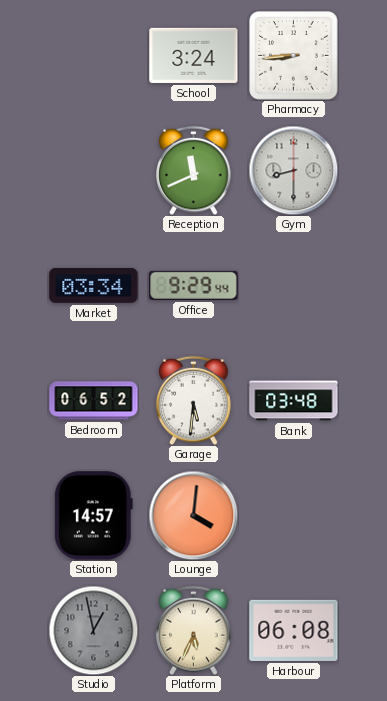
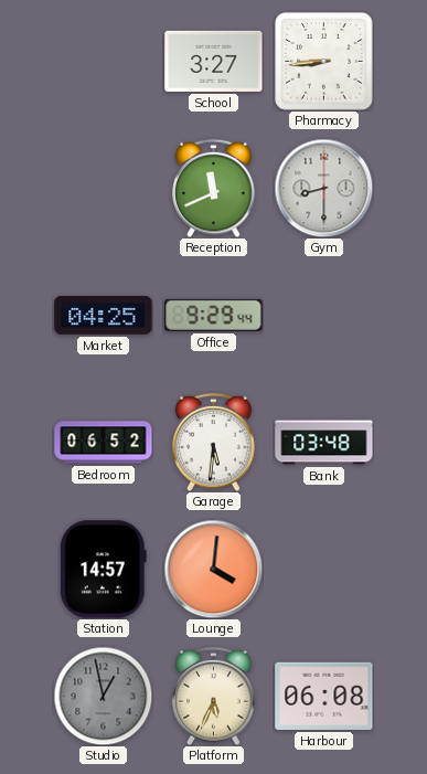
School: 3:24 -> 3:27
Market: 03:34 -> 04:25
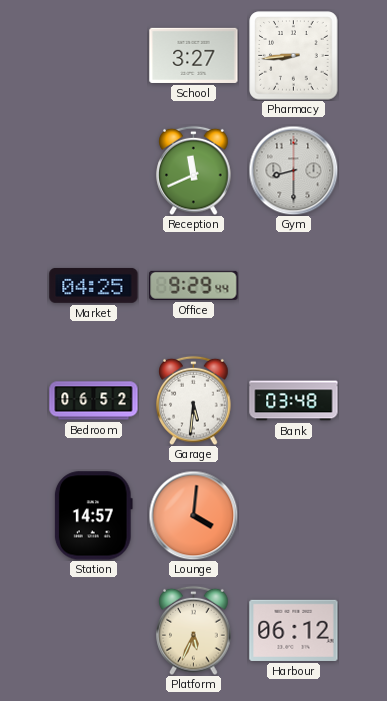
Studio: 12:58 -> none
Harbour: 06:08 -> 06:12
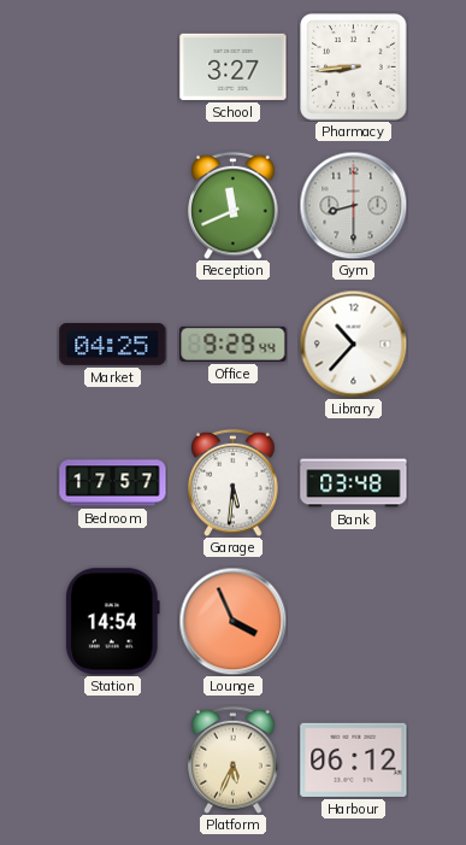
Library: none -> 10:37
Bedroom: 06:52 -> 17:57
Station: 14:57 -> 14:54
Lounge: 4:01 -> 3:56
